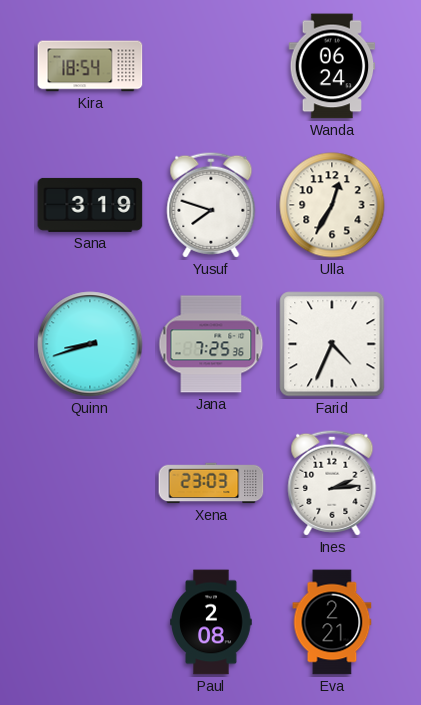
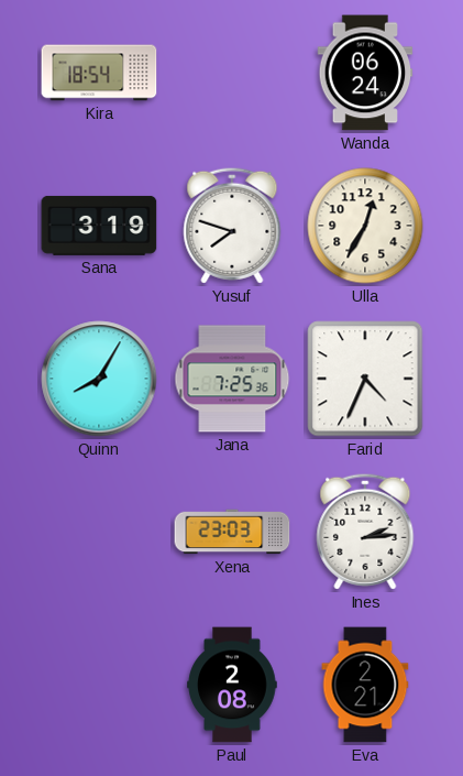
Quinn: 8:42 -> 8:05
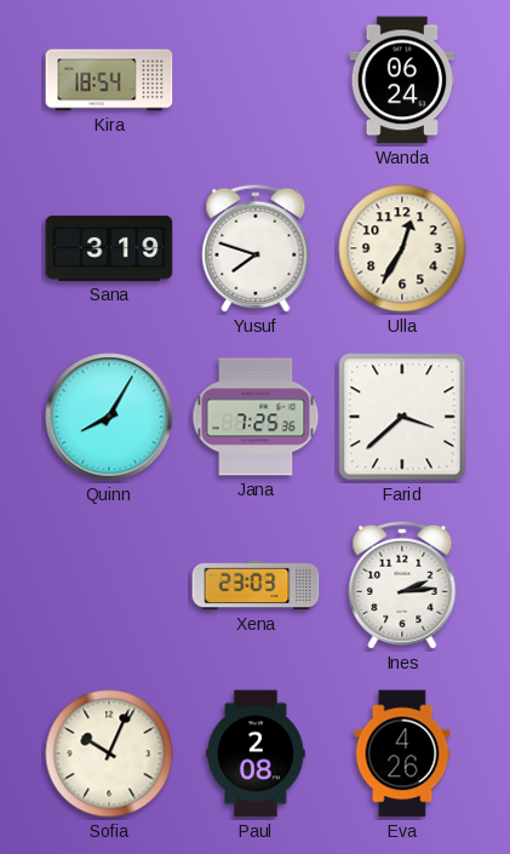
Farid: 4:34 -> 3:38
Sofia: none -> 10:04
Eva: 2:21 -> 4:26
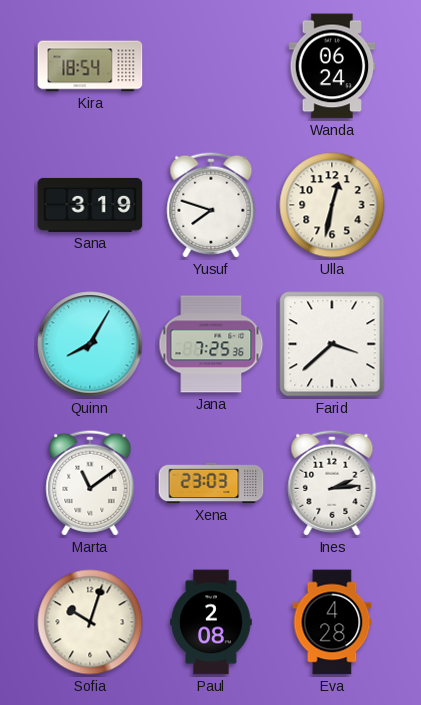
Ulla: 12:35 -> 12:32
Marta: none -> 11:09
Sofia: 10:04 -> 10:03
Eva: 4:26 -> 4:28
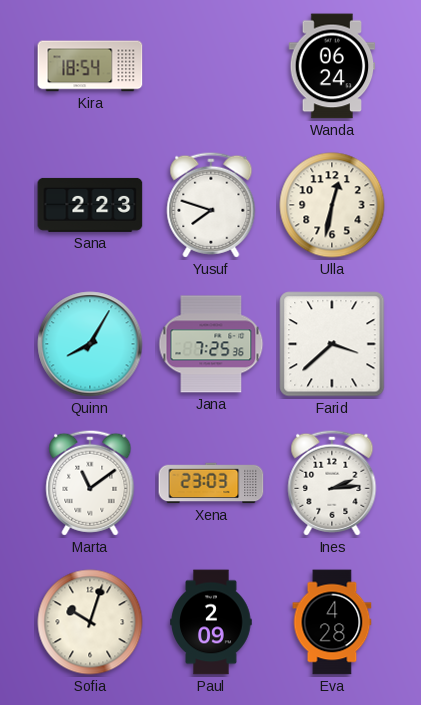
Sana: 3:19 -> 2:23
Paul: 2:08 -> 2:09
